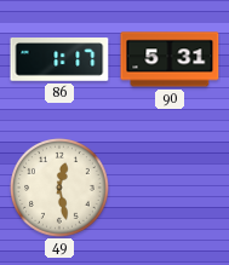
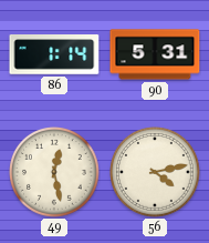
86: 1:17 -> 1:14
56: none -> 4:13
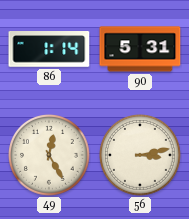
49: 12:28 -> 12:25
56: 4:13 -> 3:13
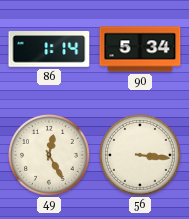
90: 5:31 -> 5:34
56: 3:13 -> 3:16
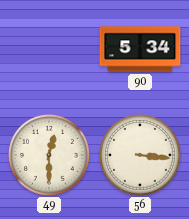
86: 1:14 -> none
49: 12:25 -> 12:30
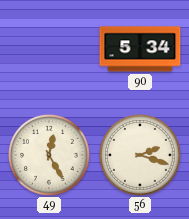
49: 12:30 -> 12:25
56: 3:16 -> 2:18
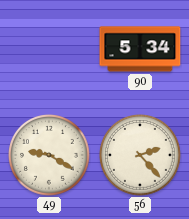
49: 12:25 -> 9:20
56: 2:18 -> 2:23
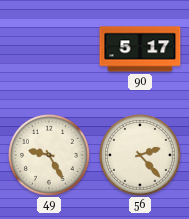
90: 5:34 -> 5:17
49: 9:20 -> 9:25
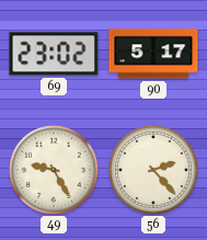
69: none -> 23:02
